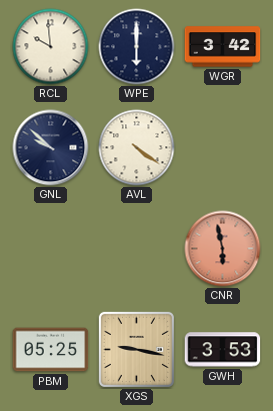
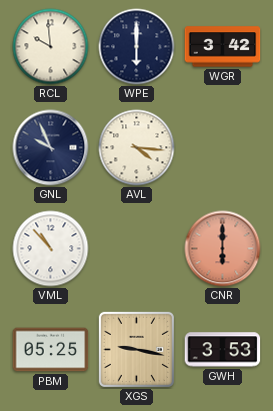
GNL: 9:52 -> 9:56
AVL: 4:21 -> 4:16
VML: none -> 10:53
CNR: 5:58 -> 6:00
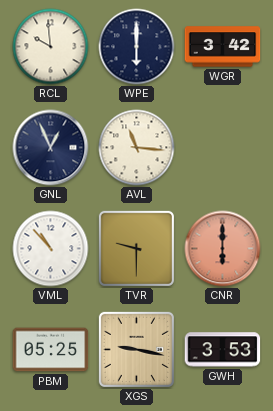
GNL: 9:56 -> 12:56
AVL: 4:16 -> 11:16
TVR: none -> 9:30
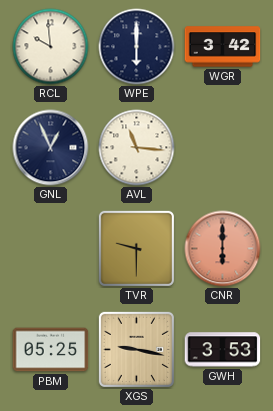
VML: 10:53 -> none
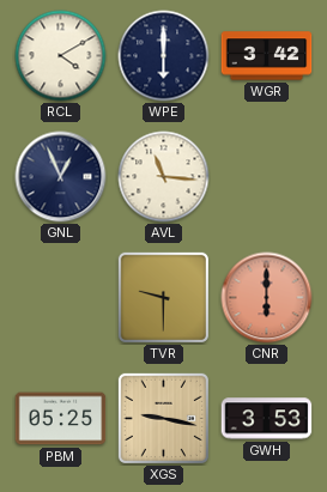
RCL: 9:59 -> 4:10
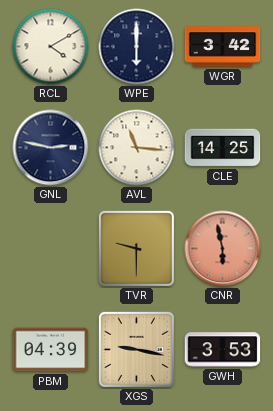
GNL: 12:56 -> 2:47
CLE: none -> 14:25
CNR: 6:00 -> 5:58
PBM: 05:25 -> 04:39
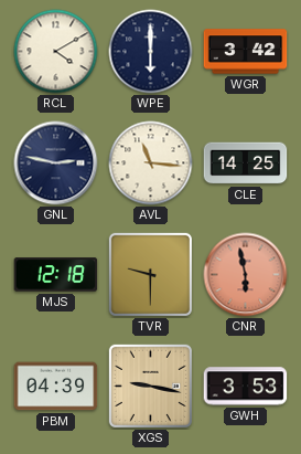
MJS: none -> 12:18
